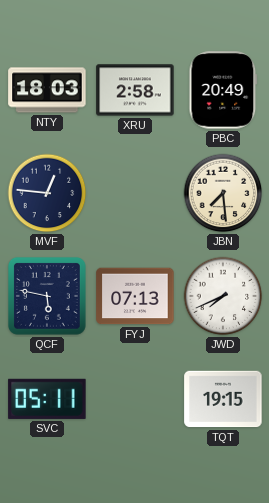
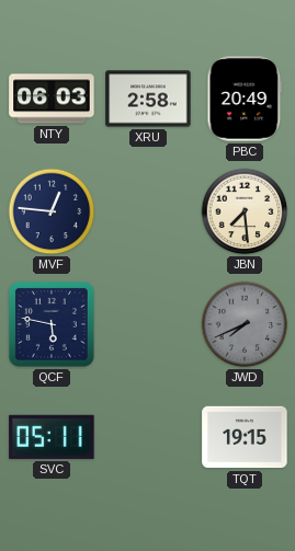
NTY: 18:03 -> 06:03
FYJ: 07:13 -> none
JWD dial: white -> grey
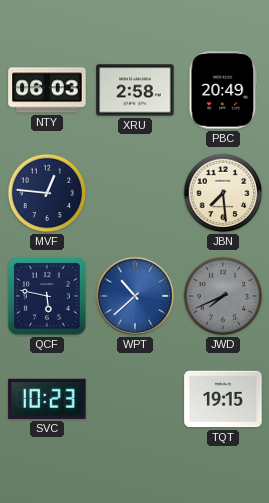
WPT: none -> 10:38
SVC: 05:11 -> 10:23
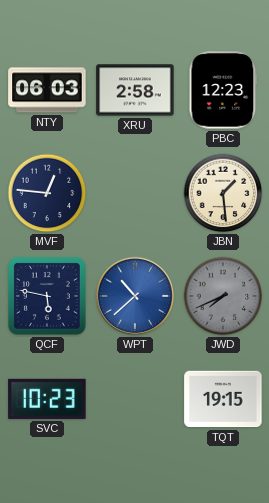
PBC: 20:49 -> 12:23
JBN: 7:29 -> 1:29
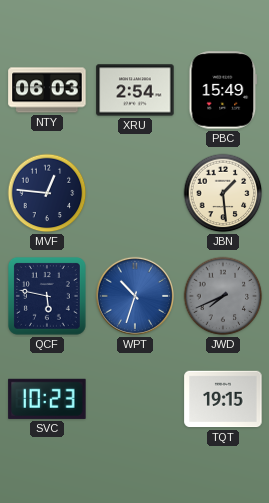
XRU: 2:58 -> 2:54
PBC: 12:23 -> 15:49
WPT: 10:38 -> 10:33
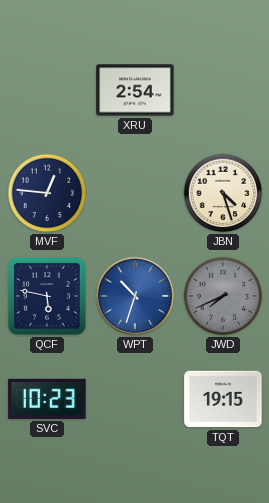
NTY: 06:03 -> none
PBC: 15:49 -> none
JBN: 1:29 -> 4:27
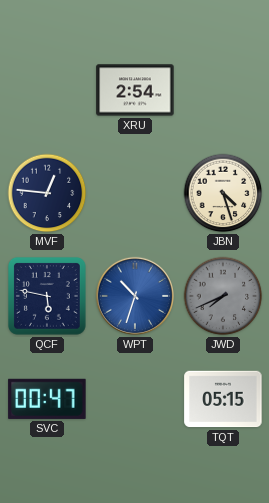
SVC: 10:23 -> 00:47
TQT: 19:15 -> 05:15
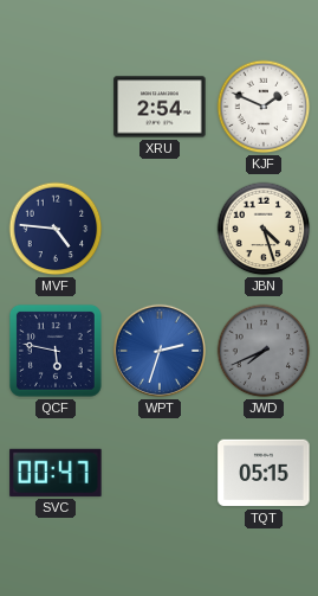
KJF: none -> 1:49
MVF: 12:46 -> 4:46
WPT: 10:33 -> 2:33
